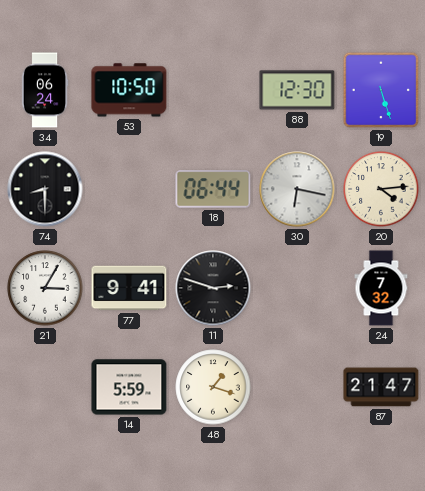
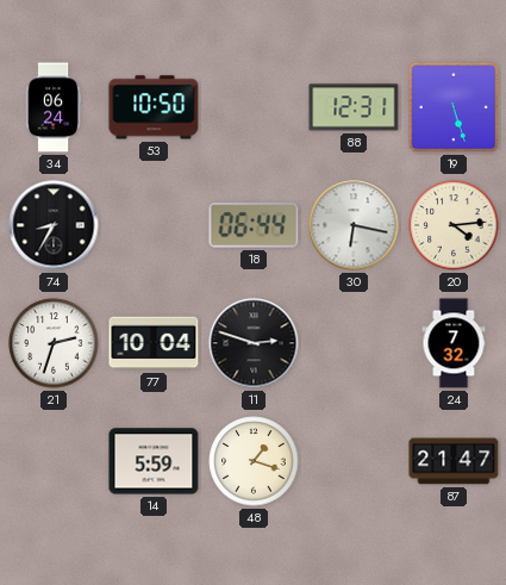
88: 12:30 -> 12:31
74: 8:30 -> 8:35
21: 3:05 -> 2:33
77: 9:41 -> 10:04
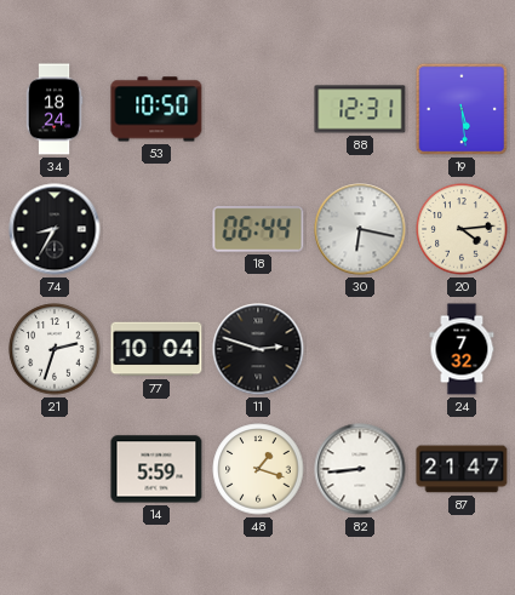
34: 06:24 -> 18:24
19: 5:27 -> 5:29
82: none -> 8:44
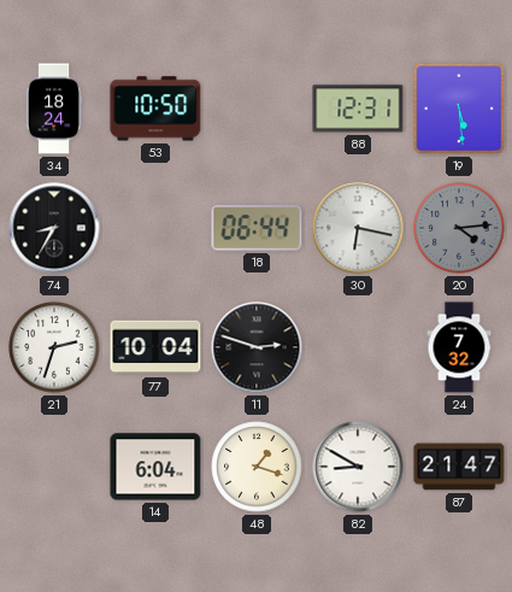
20 dial: cream -> grey
14: 5:59 -> 6:04
82: 8:44 -> 8:50
